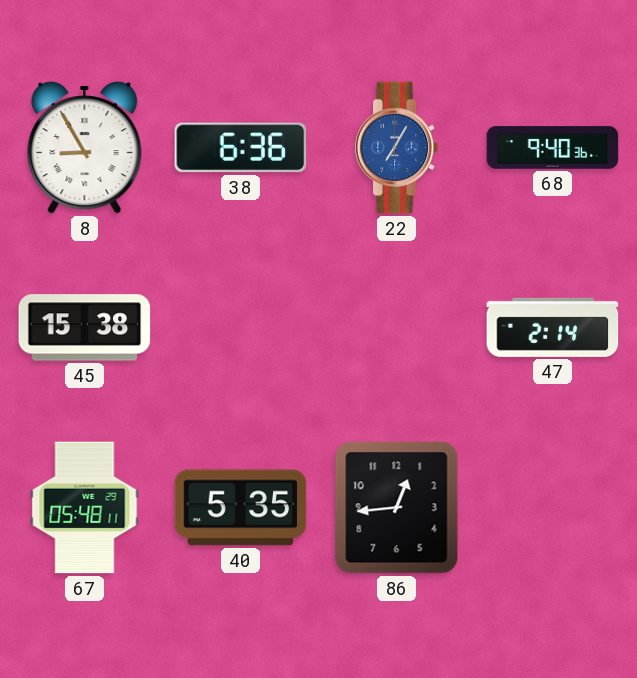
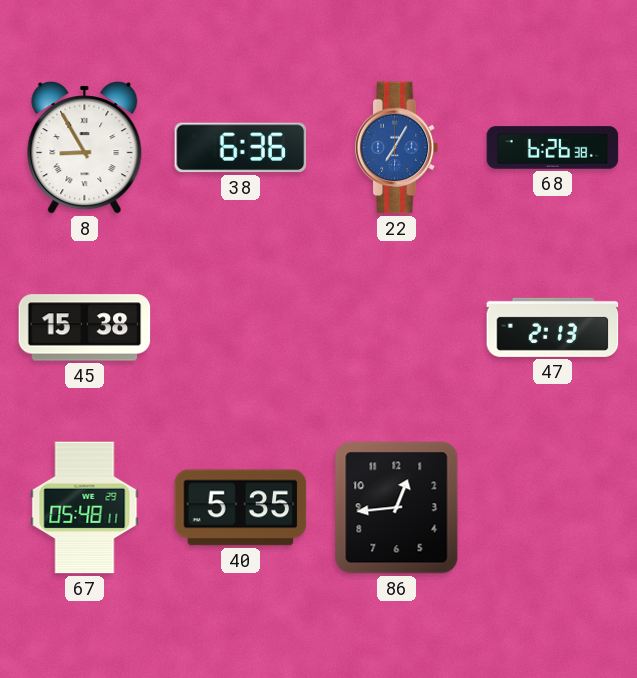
68: 9:40 -> 6:26
47: 2:14 -> 2:13
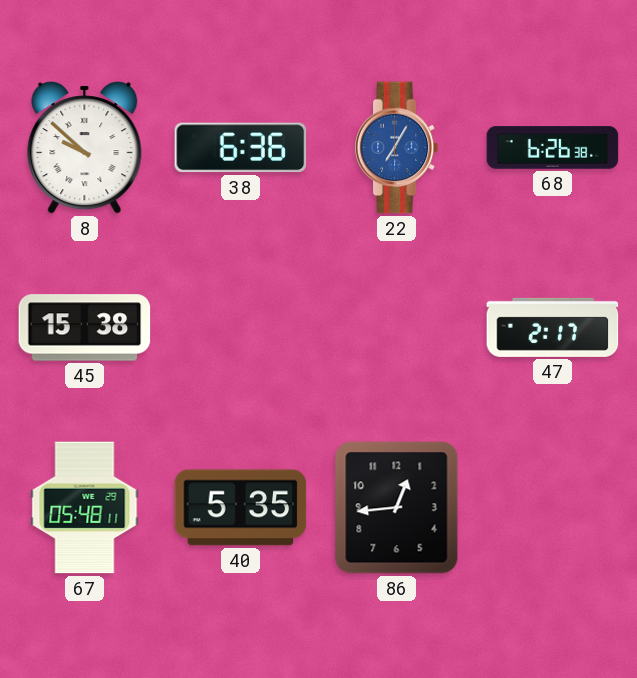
8: 8:55 -> 9:52
47: 2:13 -> 2:17
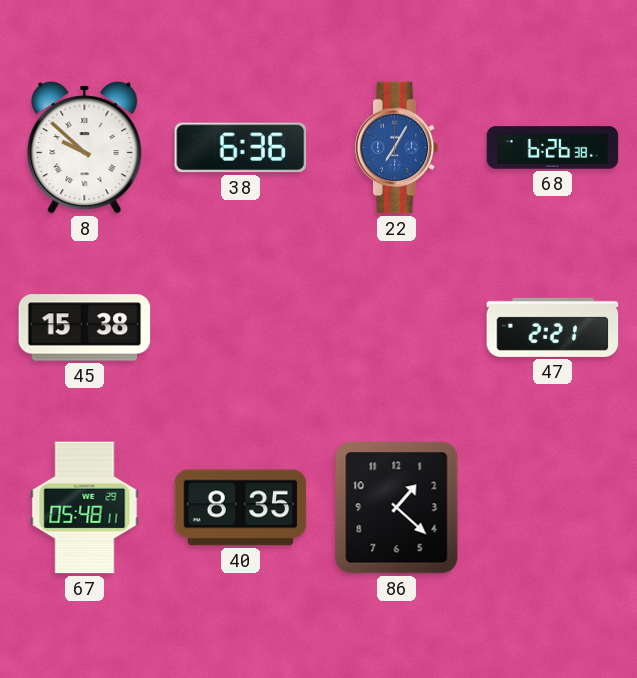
47: 2:17 -> 2:21
40: 5:35 -> 8:35
86: 12:44 -> 1:22
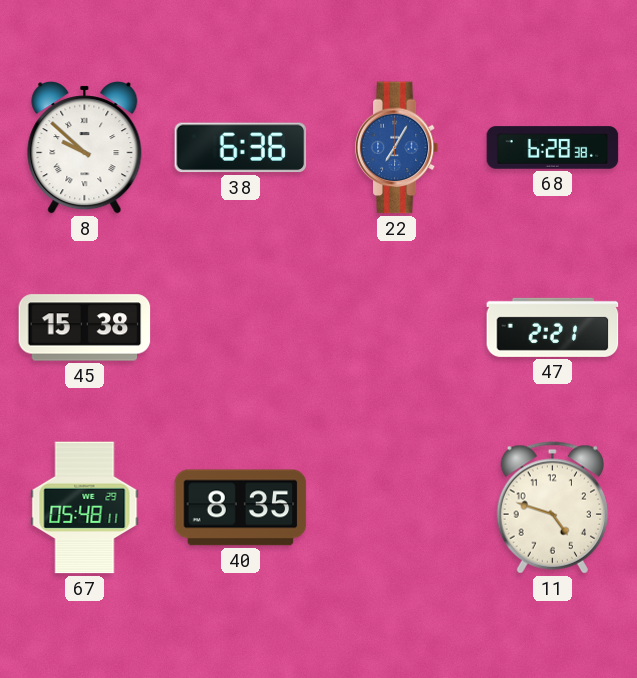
68: 6:26 -> 6:28
86: 1:22 -> none
11: none -> 4:48
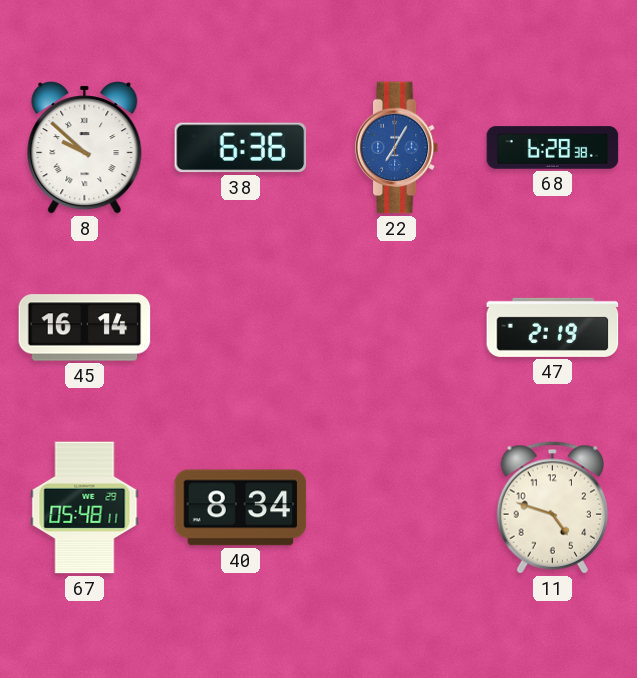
45: 15:38 -> 16:14
47: 2:21 -> 2:19
40: 8:35 -> 8:34
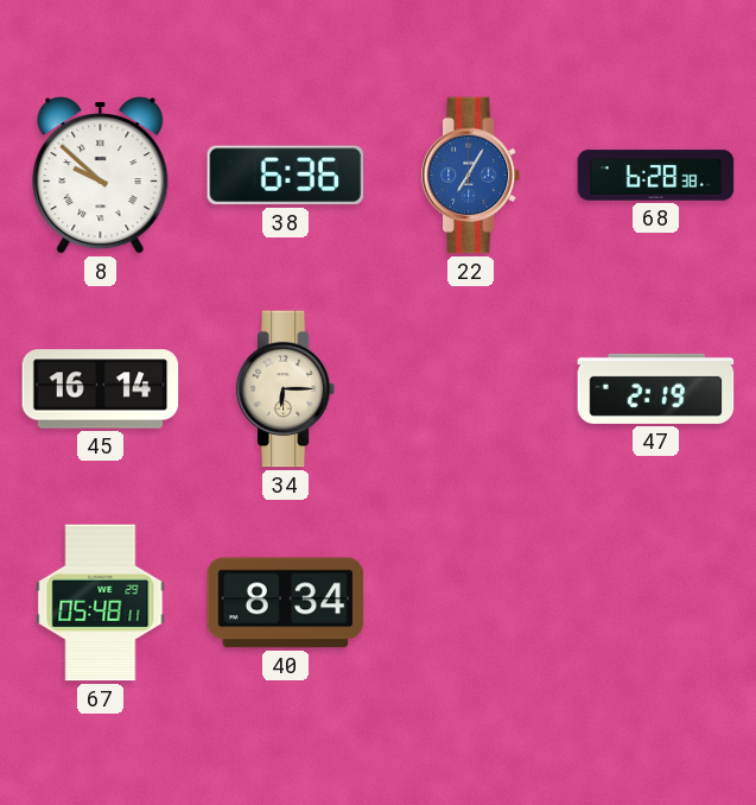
34: none -> 6:15
11: 4:48 -> none
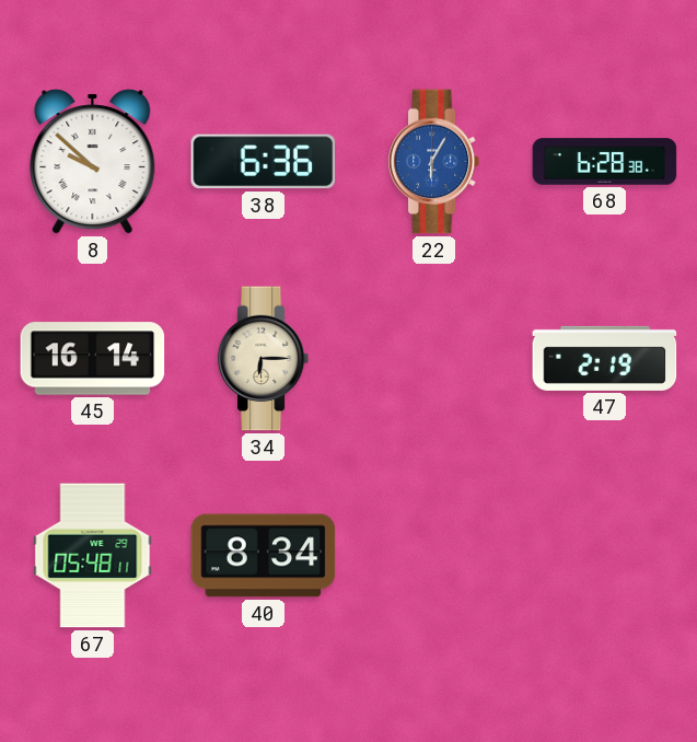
22: 7:05 -> 6:05
